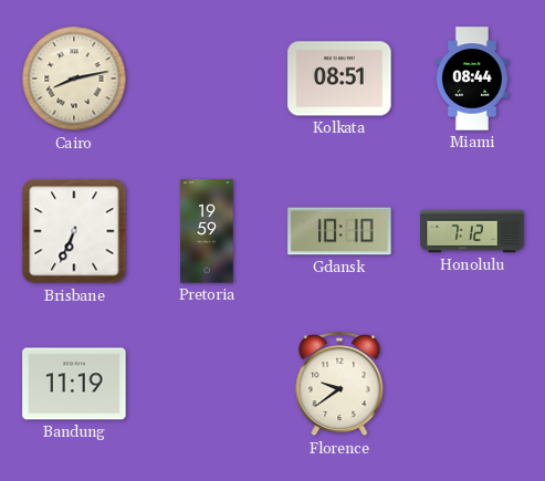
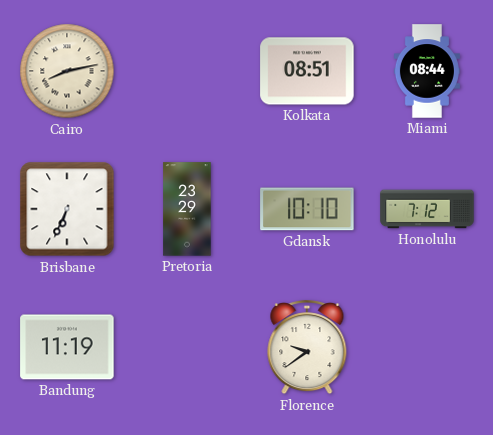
Pretoria: 19:59 -> 23:29
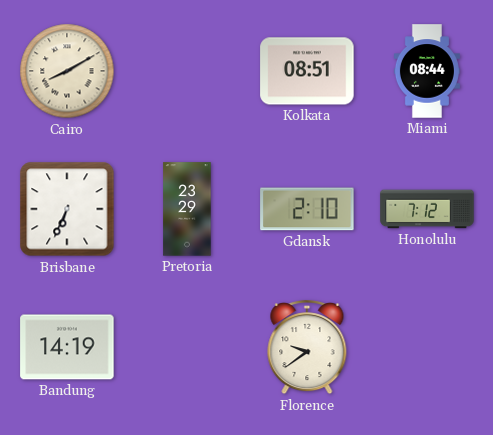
Cairo: 8:13 -> 8:10
Gdansk: 10:10 -> 2:10
Bandung: 11:19 -> 14:19
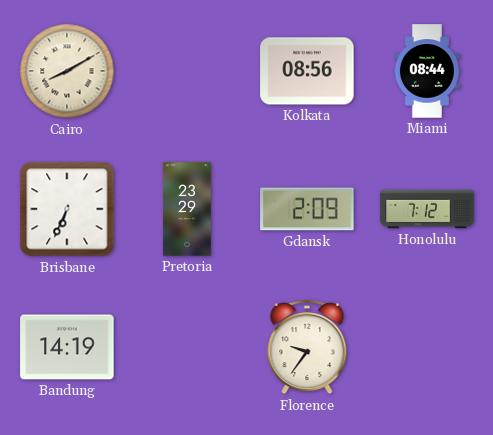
Kolkata: 08:51 -> 08:56
Gdansk: 2:10 -> 2:09
Florence: 9:39 -> 9:36
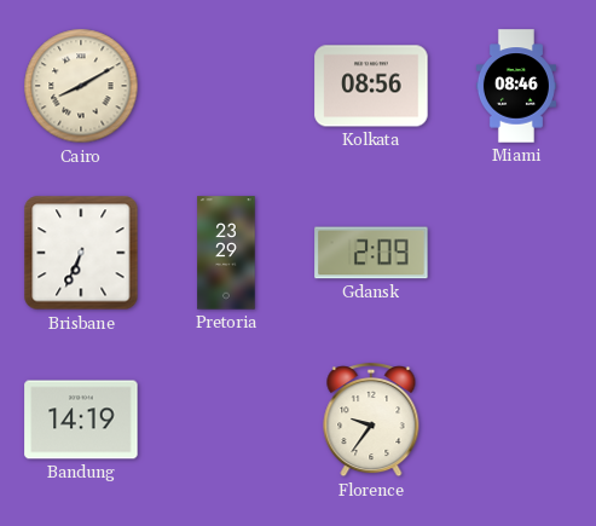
Miami: 08:44 -> 08:46
Honolulu: 7:12 -> none
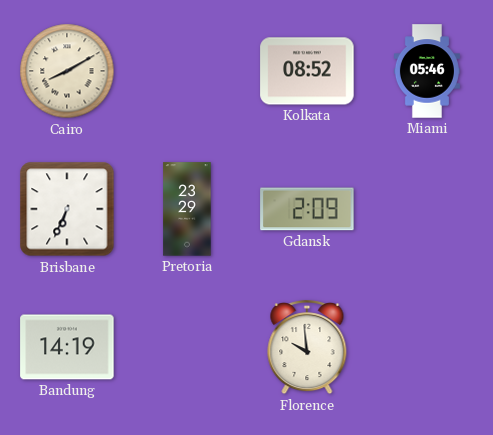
Kolkata: 08:56 -> 08:52
Miami: 08:46 -> 05:46
Florence: 9:36 -> 9:59
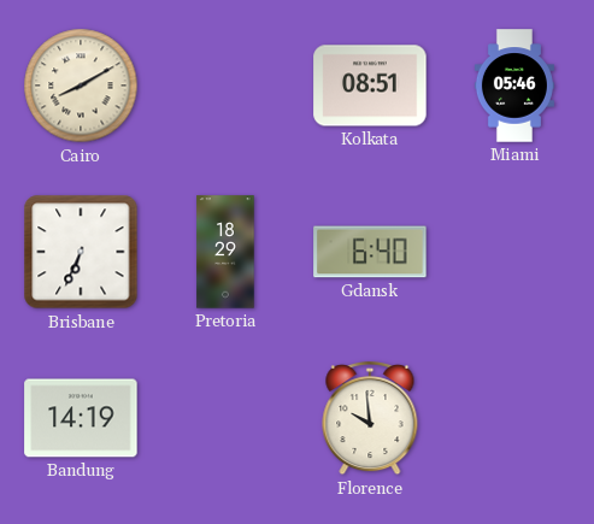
Kolkata: 08:52 -> 08:51
Pretoria: 23:29 -> 18:29
Gdansk: 2:09 -> 6:40
